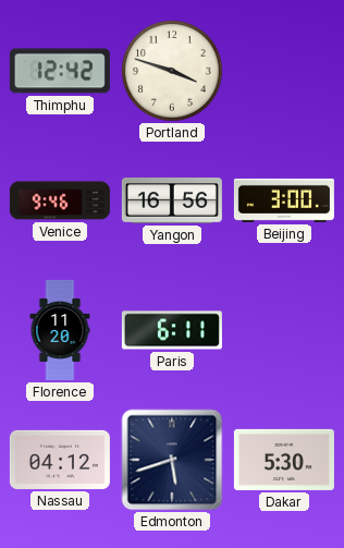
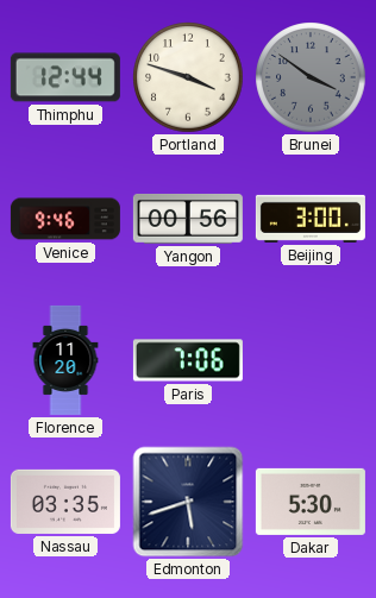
Thimphu: 12:42 -> 12:44
Brunei: none -> 3:51
Yangon: 16:56 -> 00:56
Paris: 6:11 -> 7:06
Nassau: 04:12 -> 03:35
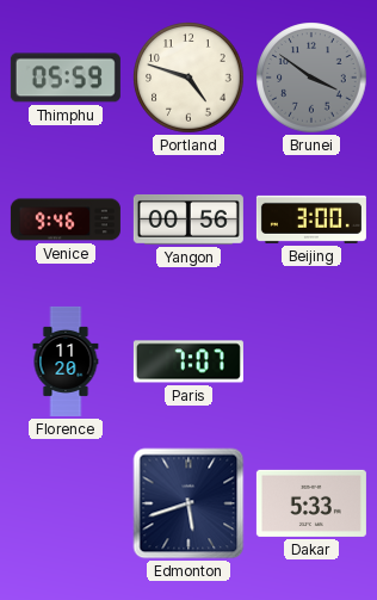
Thimphu: 12:44 -> 05:59
Portland: 3:48 -> 4:48
Paris: 7:06 -> 7:07
Nassau: 03:35 -> none
Dakar: 5:30 -> 5:33
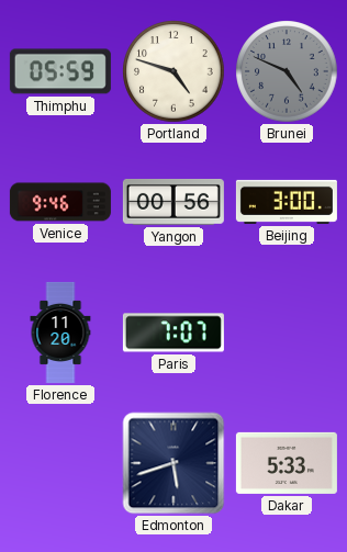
Brunei: 3:51 -> 4:49
